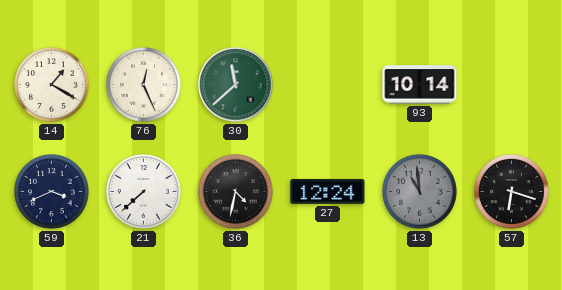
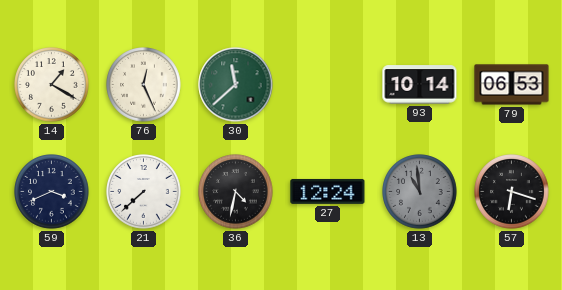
79: none -> 06:53
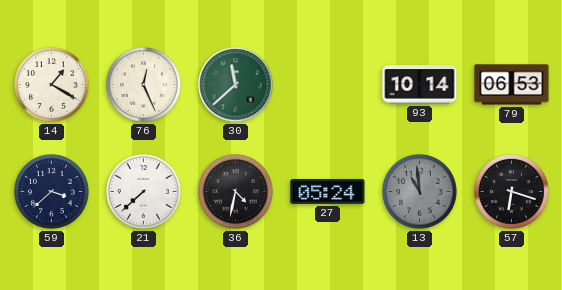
59: 3:41 -> 3:38
27: 12:24 -> 05:24
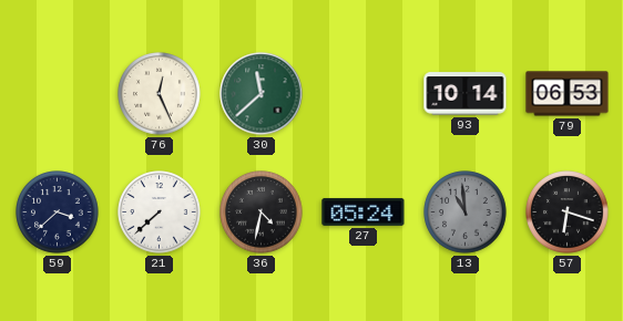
14: 1:20 -> none
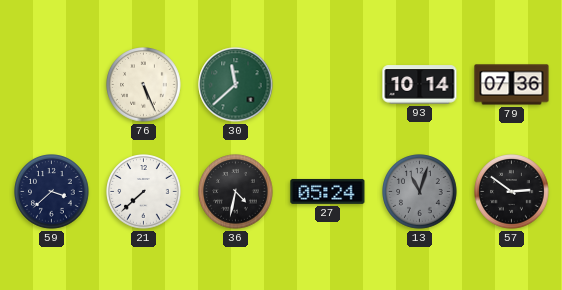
76: 12:26 -> 5:26
79: 06:53 -> 07:36
13: 10:59 -> 11:03
57: 6:18 -> 2:51
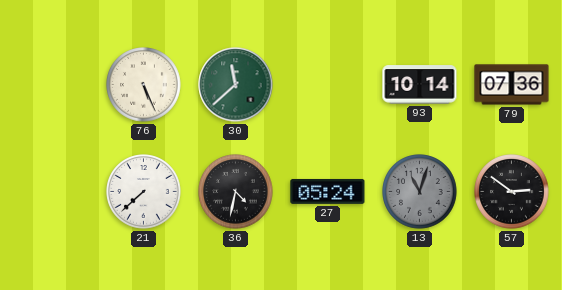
59: 3:38 -> none
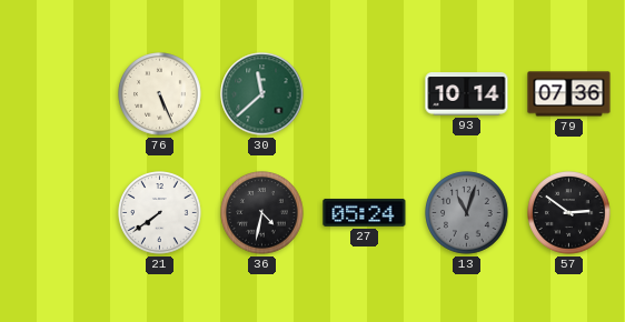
21: 7:38 -> 7:39
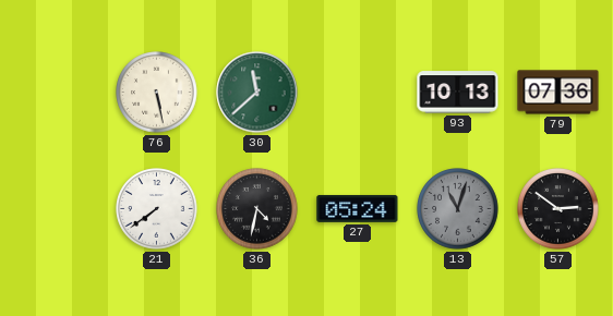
76: 5:26 -> 5:28
93: 10:14 -> 10:13
